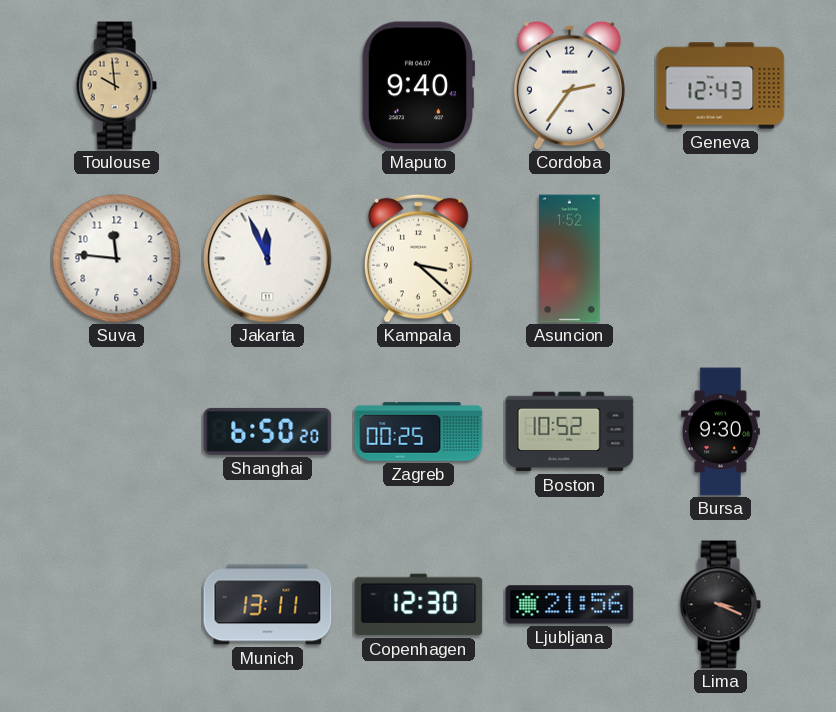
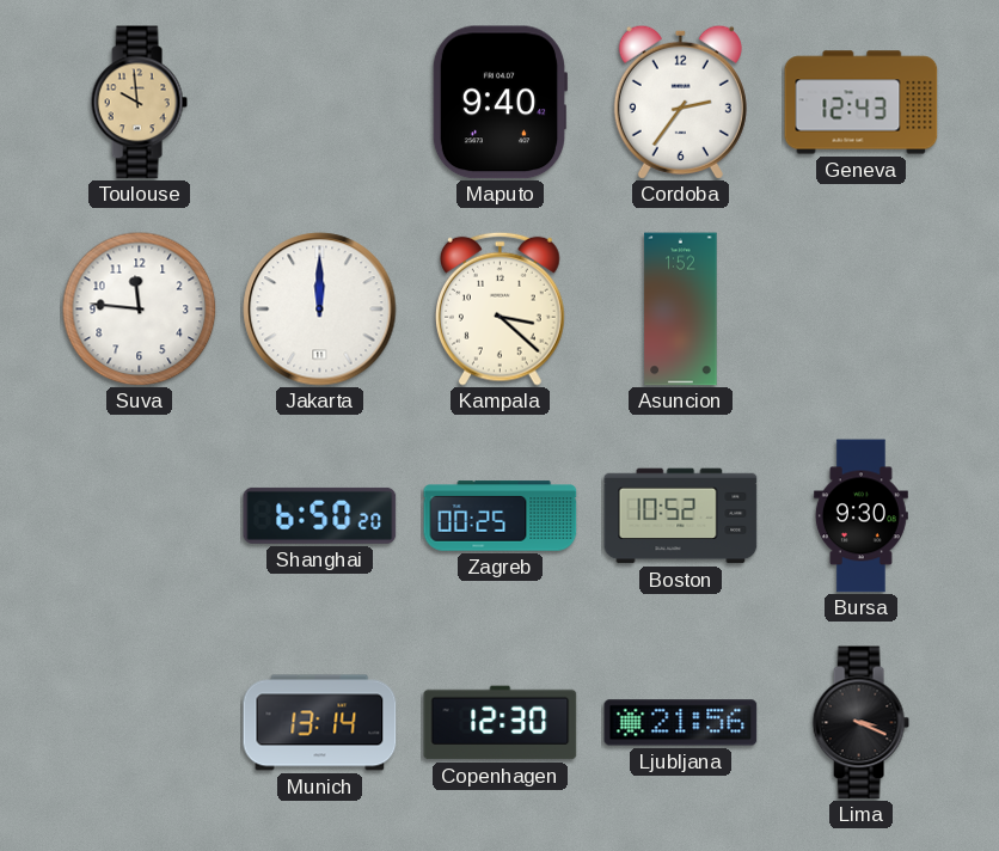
Jakarta: 11:56 -> 12:00
Munich: 13:11 -> 13:14
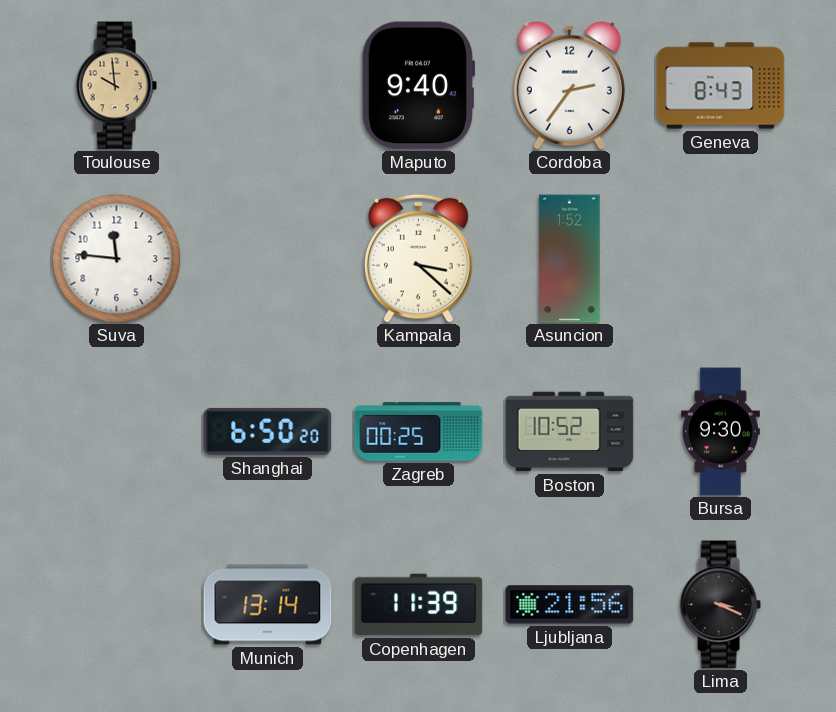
Geneva: 12:43 -> 8:43
Jakarta: 12:00 -> none
Copenhagen: 12:30 -> 11:39
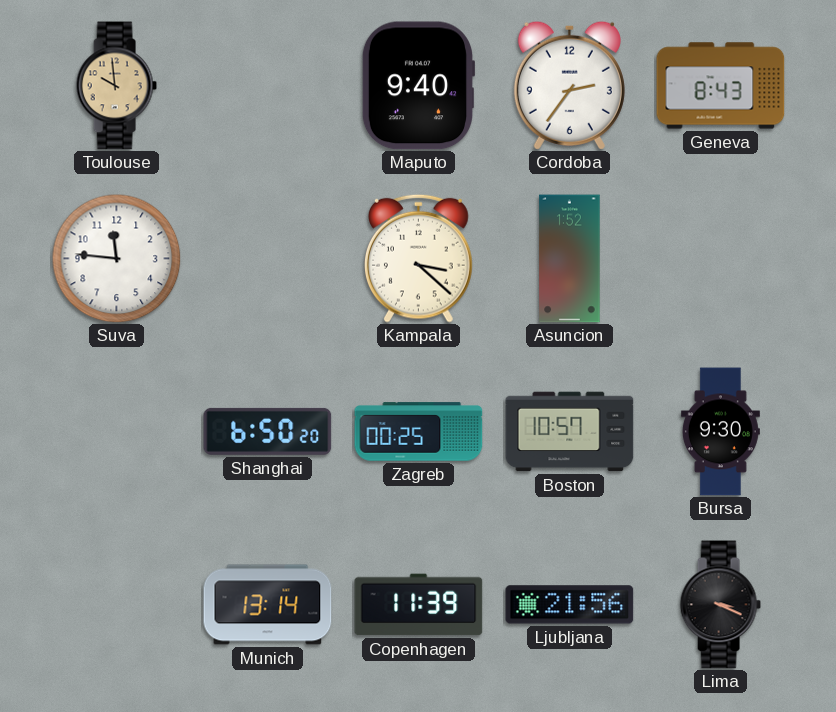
Boston: 10:52 -> 10:57
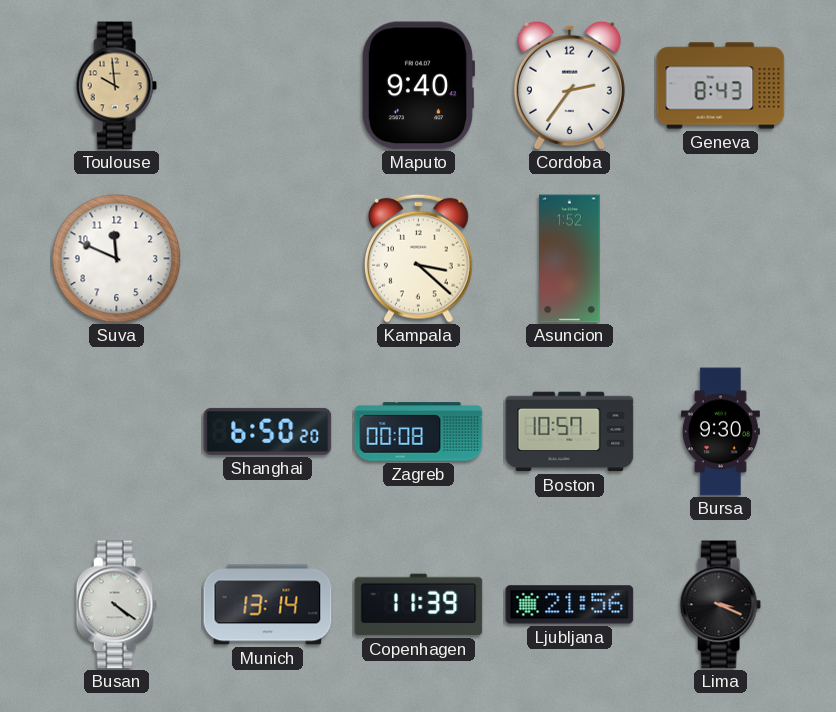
Suva: 11:46 -> 11:49
Zagreb: 00:25 -> 00:08
Busan: none -> 4:21
